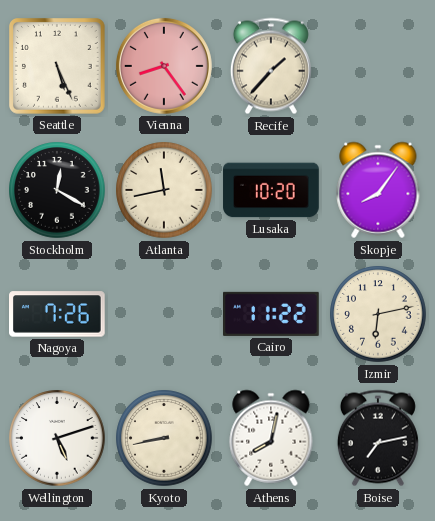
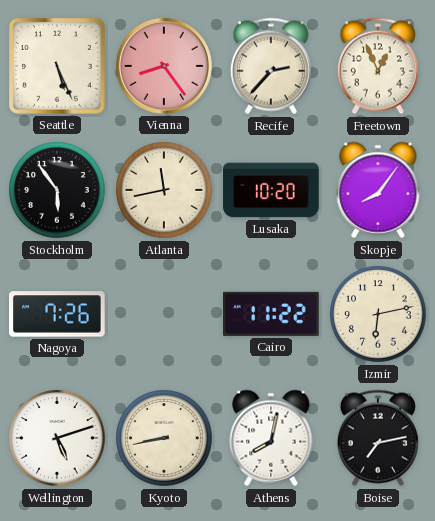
Recife: 1:37 -> 2:37
Freetown: none -> 12:56
Stockholm: 12:20 -> 5:54
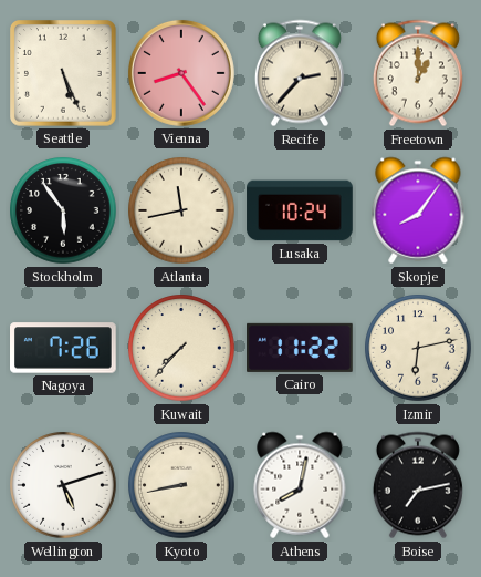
Freetown: 12:56 -> 1:00
Lusaka: 10:20 -> 10:24
Kuwait: none -> 7:37
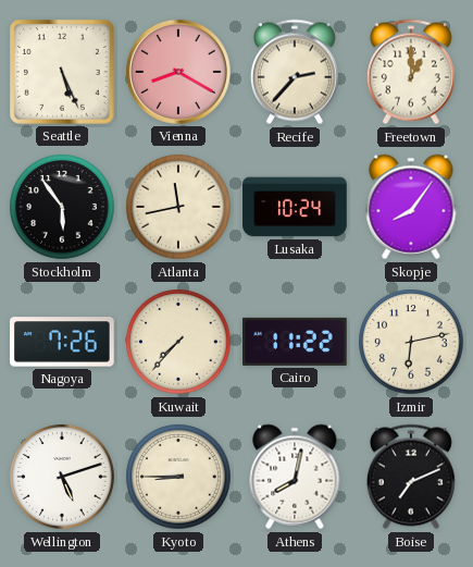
Vienna: 8:24 -> 8:20
Kyoto: 8:43 -> 8:45
Boise: 7:13 -> 7:11
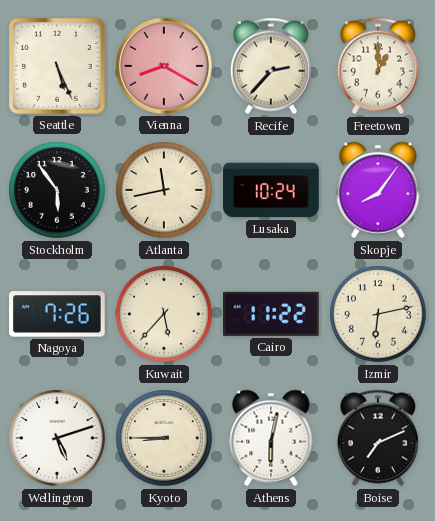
Kuwait: 7:37 -> 5:37
Athens: 8:02 -> 6:02
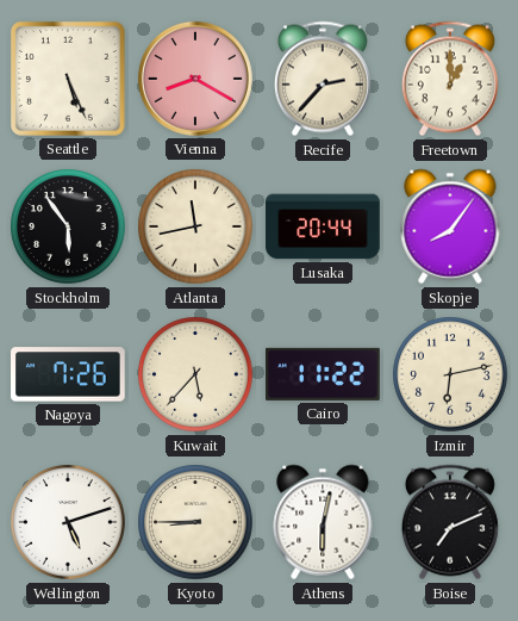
Lusaka: 10:24 -> 20:44
